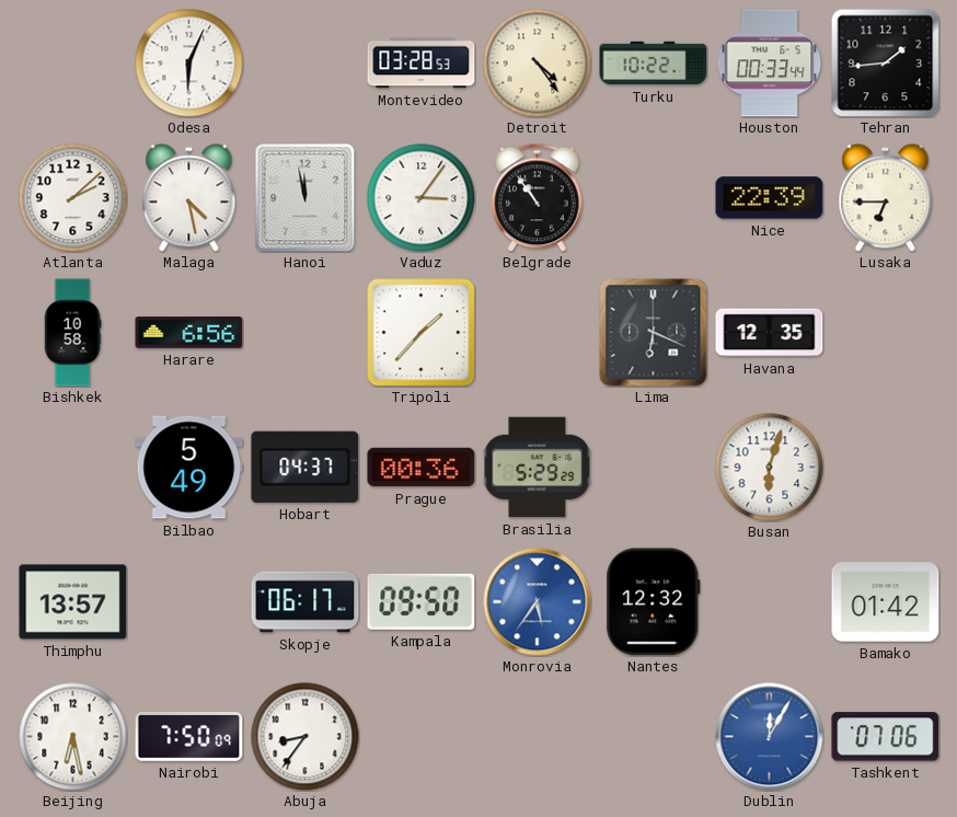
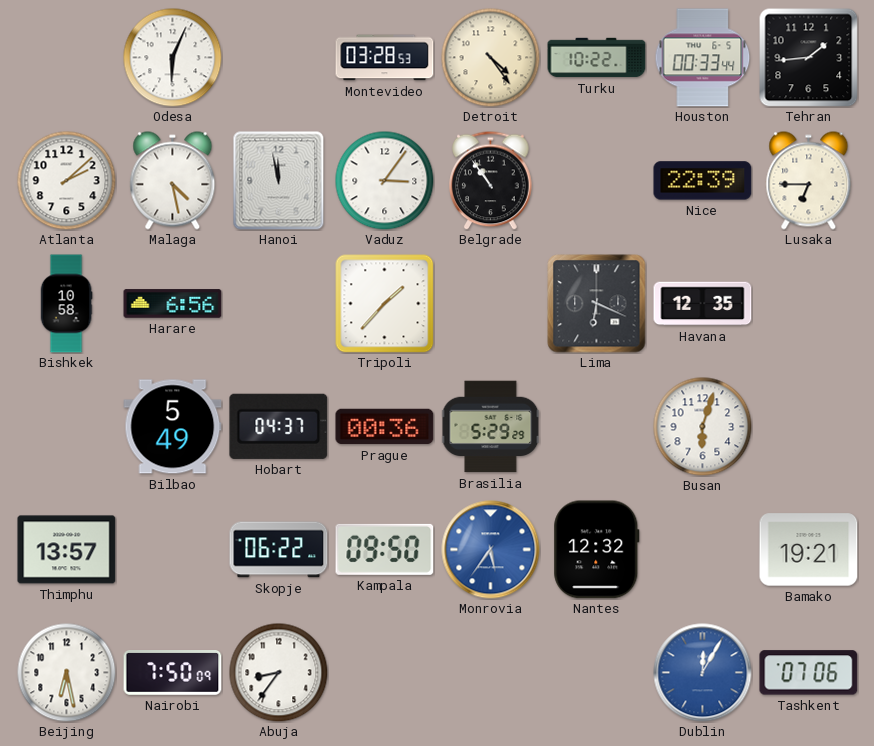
Skopje: 06:17 -> 06:22
Bamako: 01:42 -> 19:21
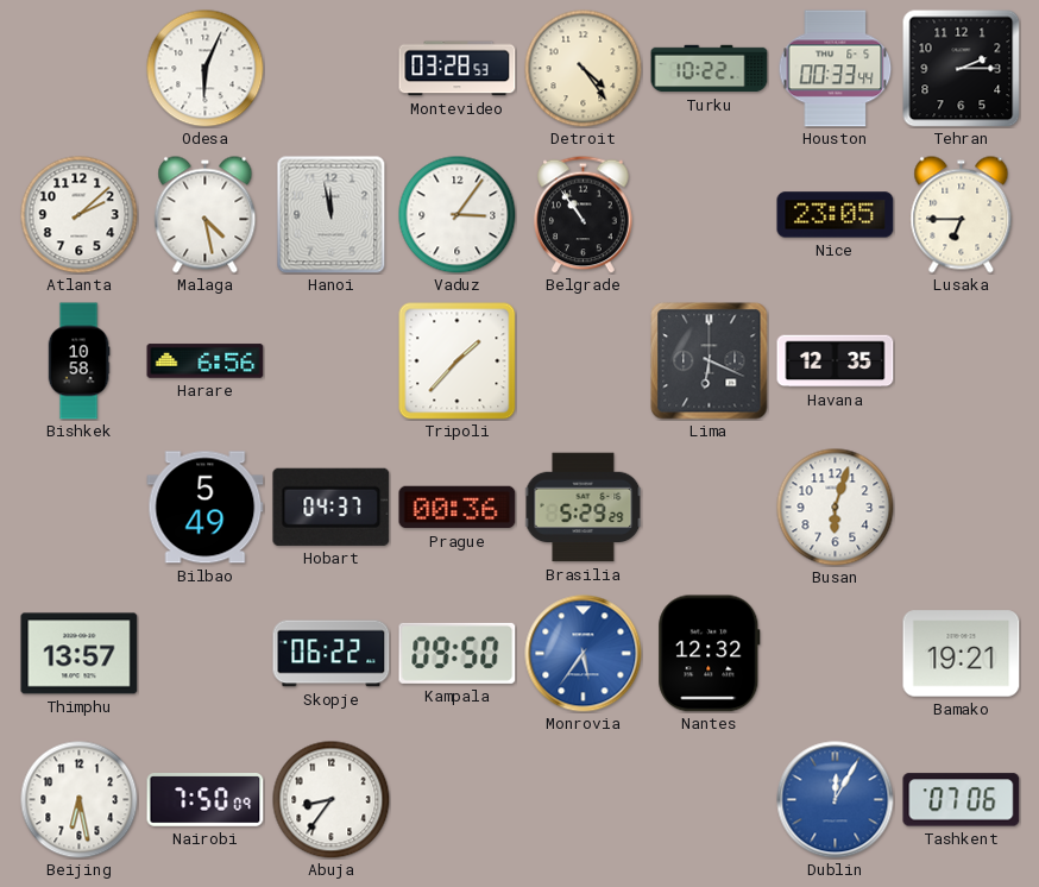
Tehran: 1:44 -> 2:15
Nice: 22:39 -> 23:05
